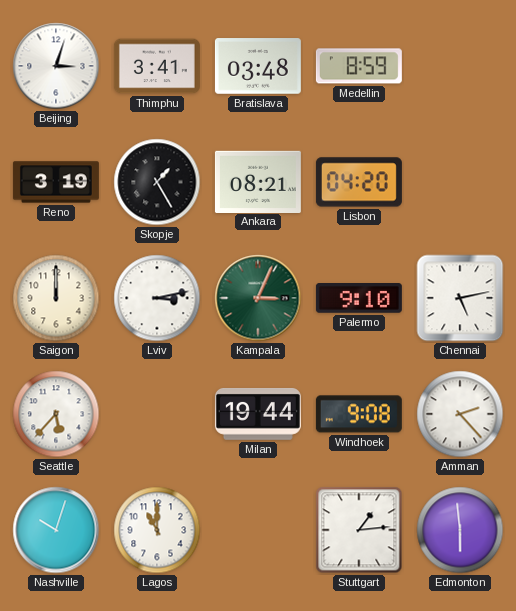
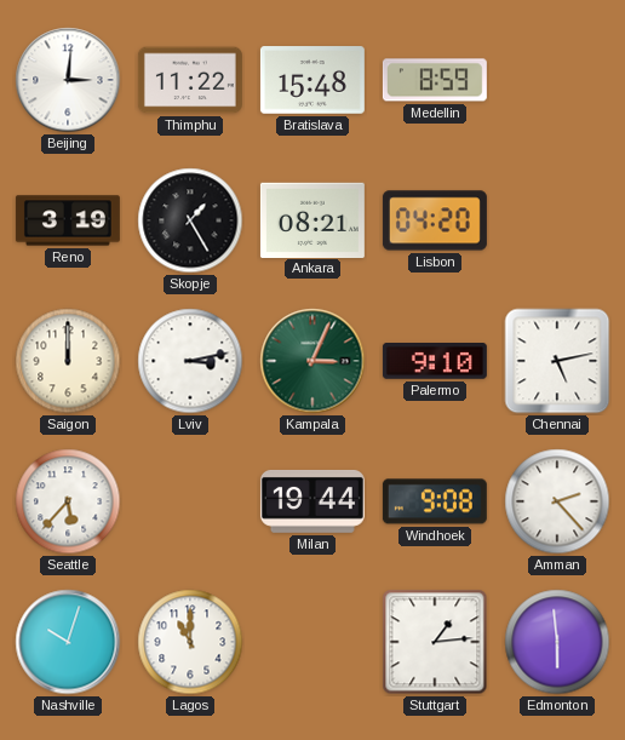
Beijing: 3:03 -> 3:01
Thimphu: 3:41 -> 11:22
Bratislava: 03:48 -> 15:48
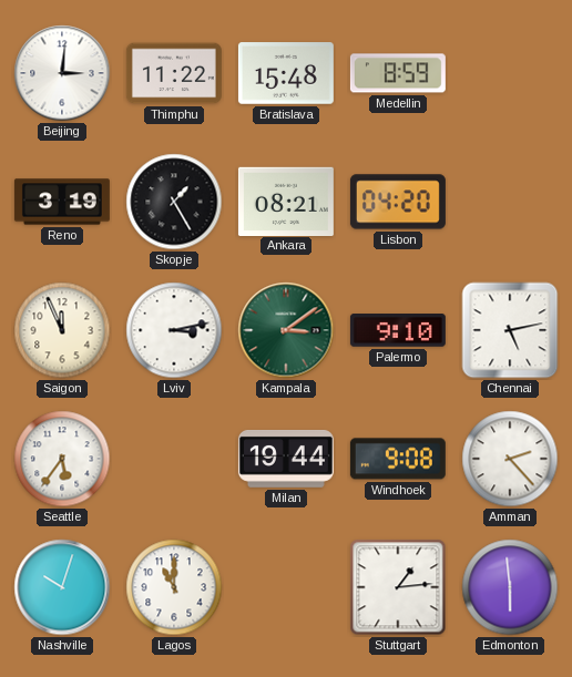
Saigon: 12:00 -> 11:56
Kampala: 3:04 -> 3:09
Seattle: 5:37 -> 5:36
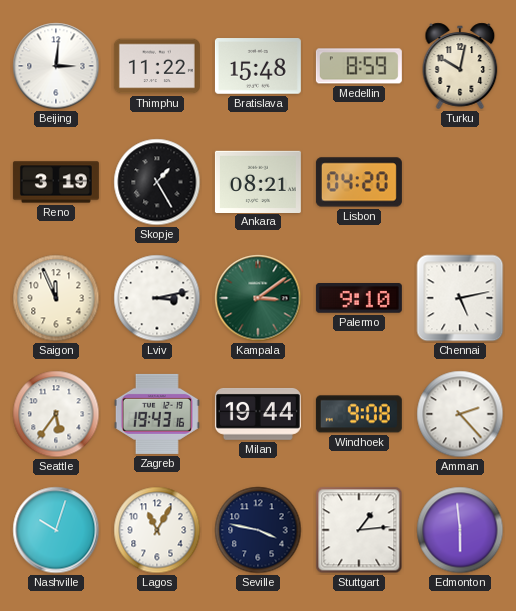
Turku: none -> 10:02
Zagreb: none -> 19:43
Lagos: 11:00 -> 11:05
Seville: none -> 3:47
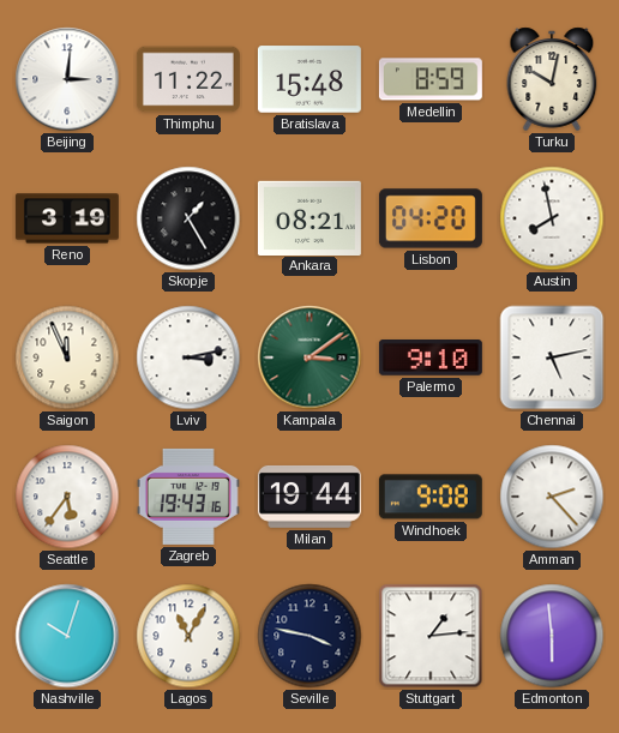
Austin: none -> 7:58
